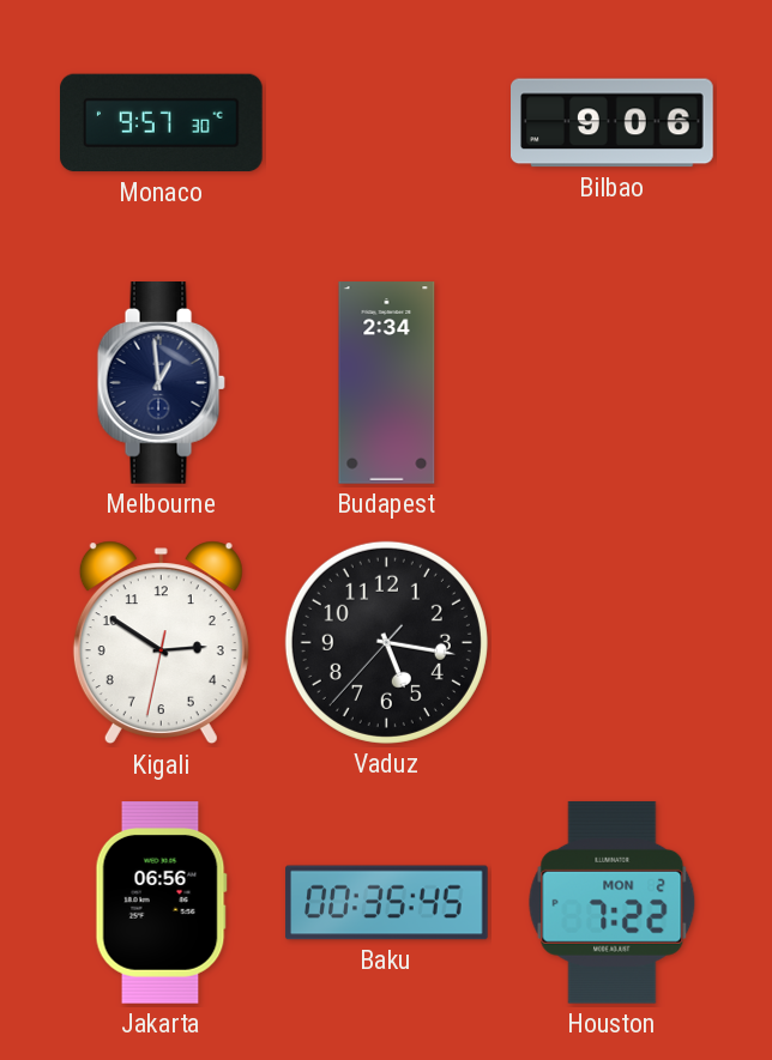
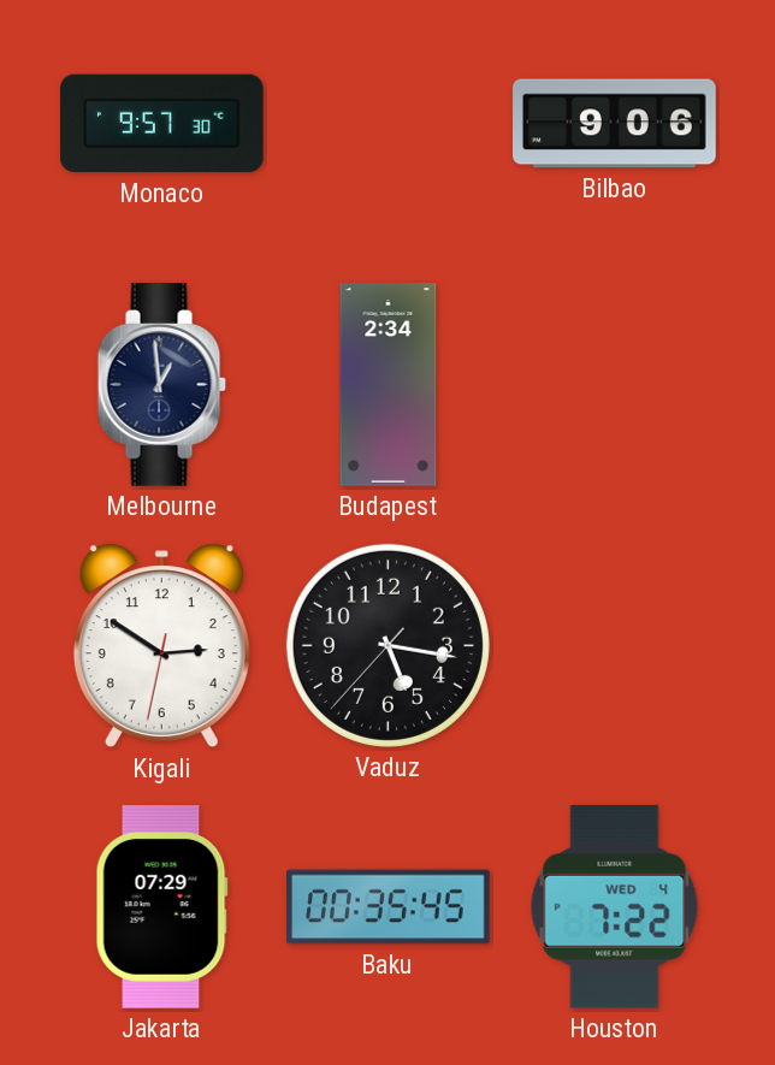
Jakarta: 06:56 -> 07:29
Houston date: MON 2 -> WED 4
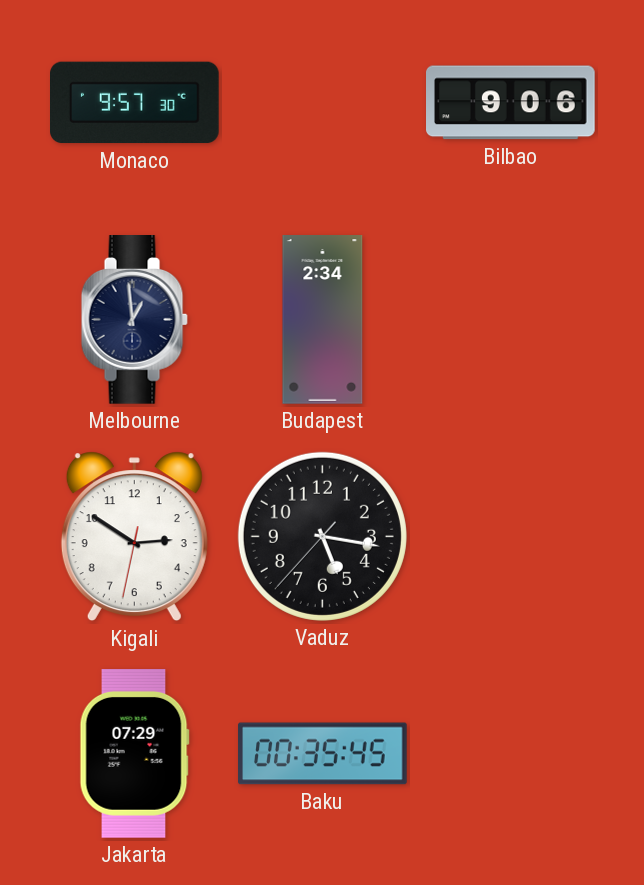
Houston: 7:22 -> none
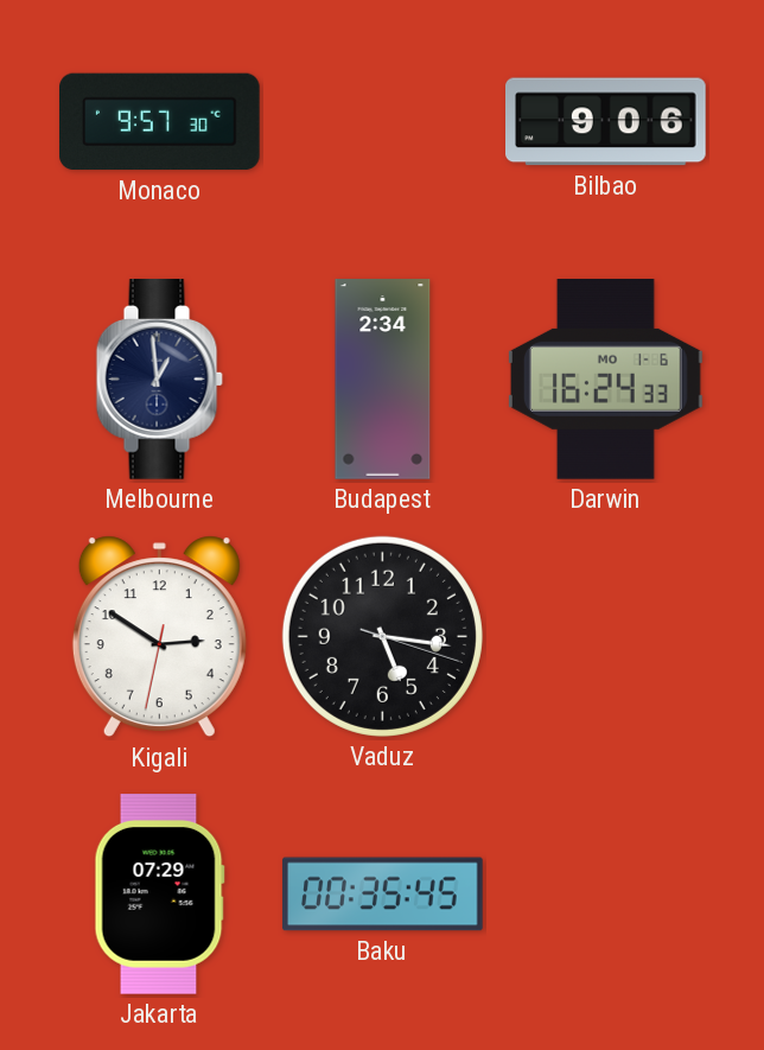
Darwin: none -> 16:24
Vaduz: 5:16:37 -> 5:16:18
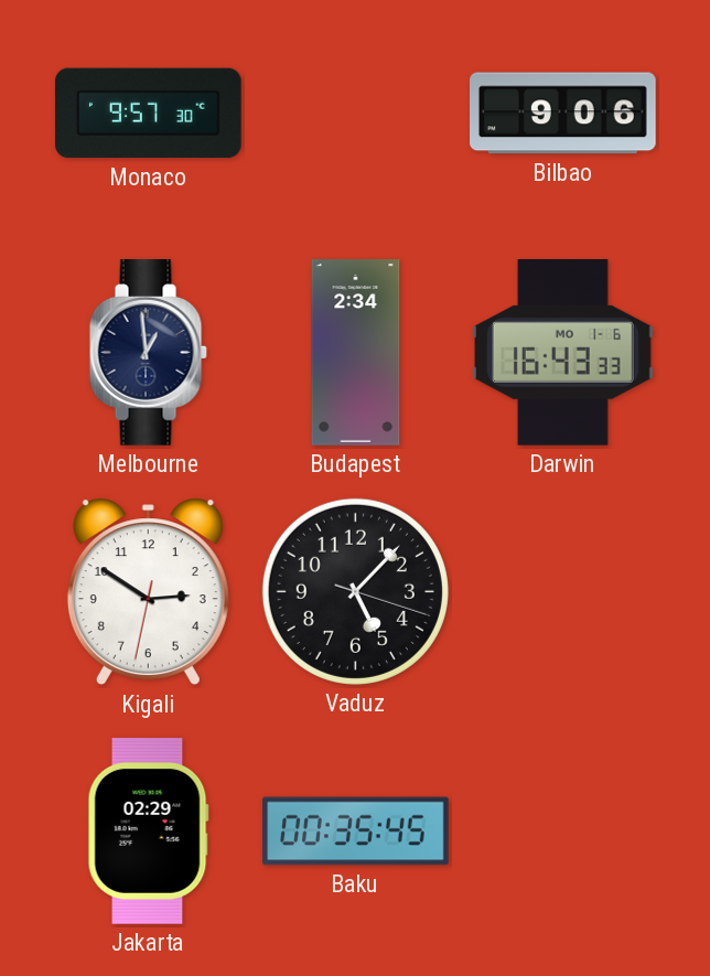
Darwin: 16:24 -> 16:43
Vaduz: 5:16 -> 5:07
Jakarta: 07:29 -> 02:29
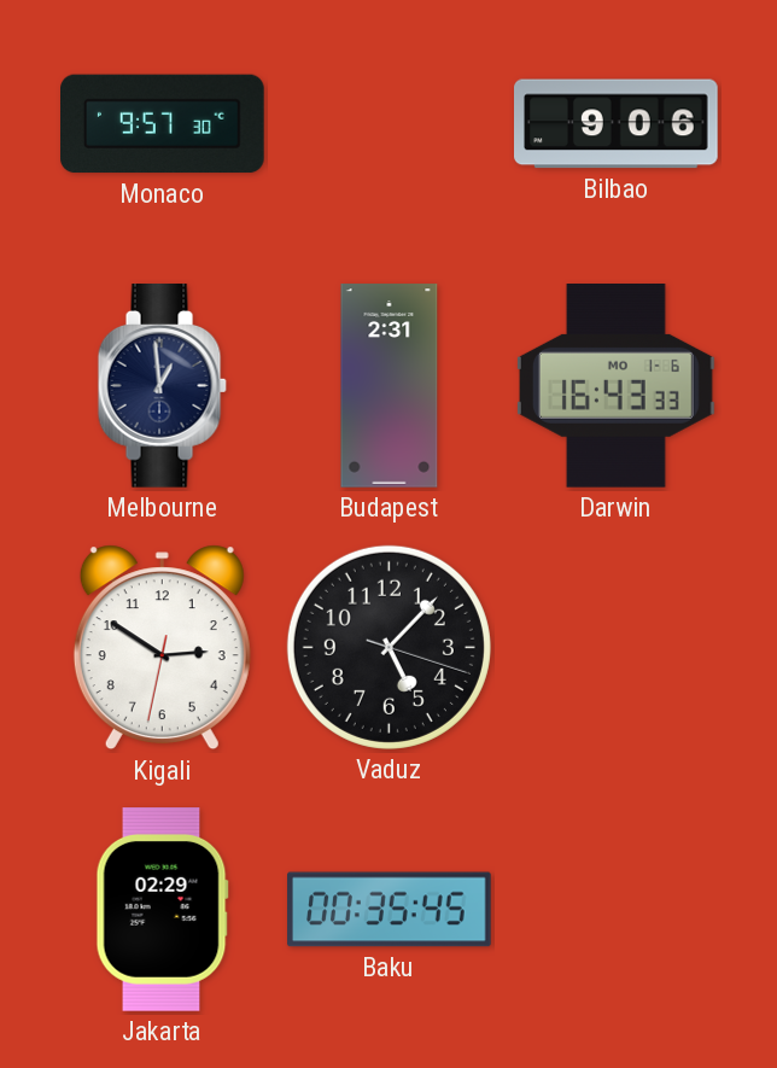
Budapest: 2:34 -> 2:31
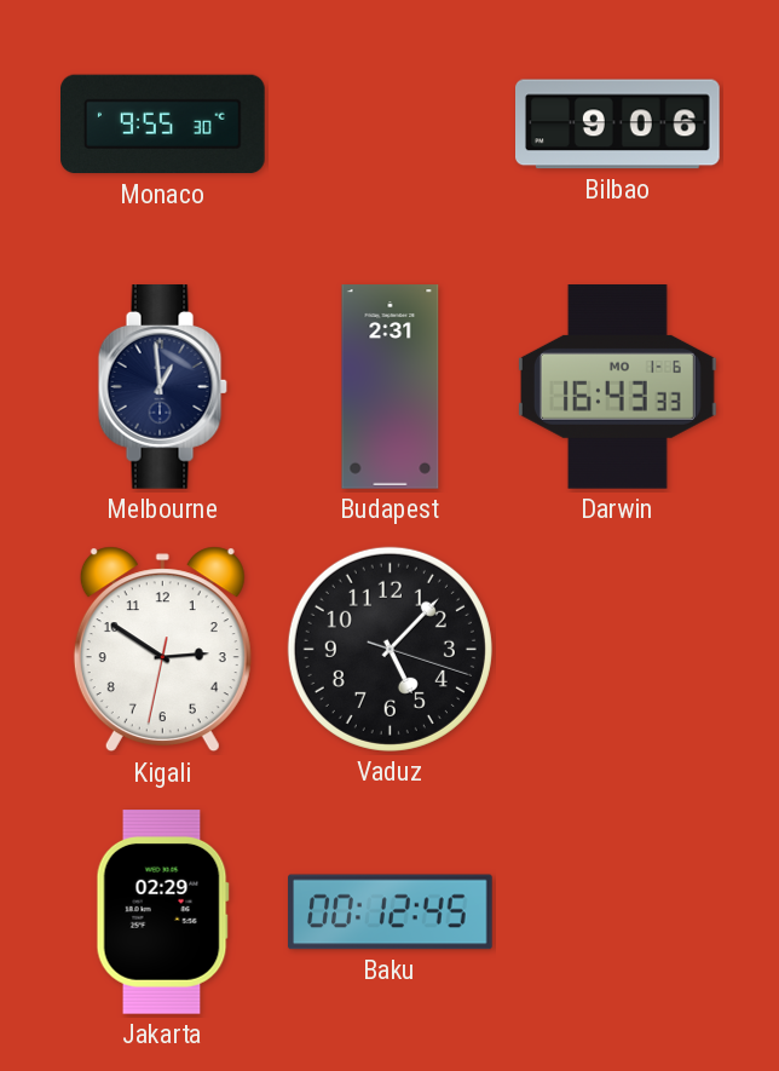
Monaco: 9:57 -> 9:55
Baku: 00:35 -> 00:12
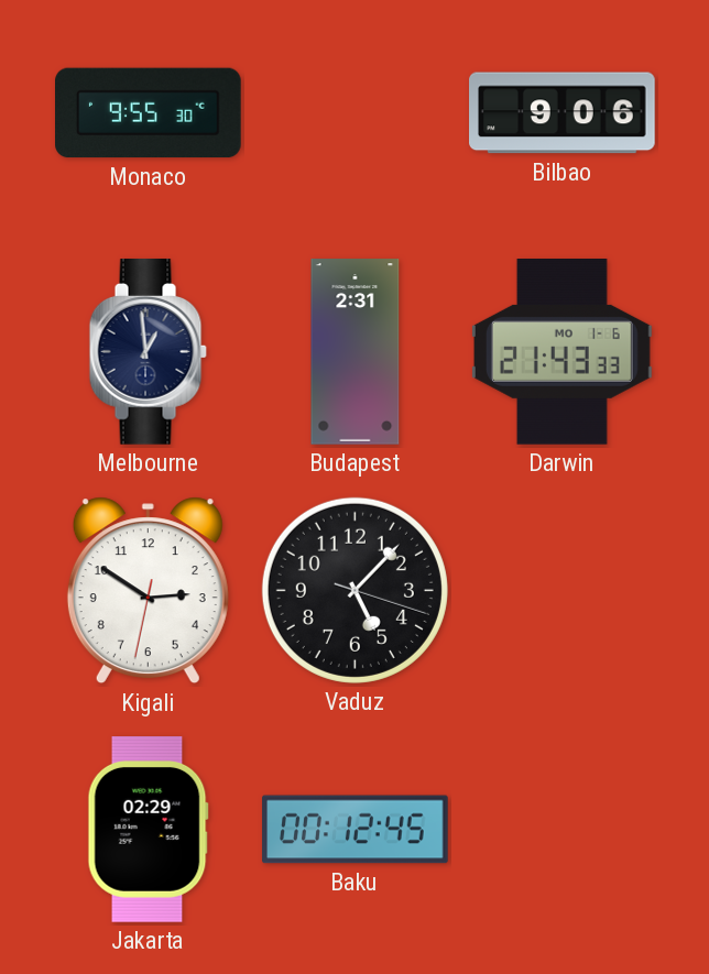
Darwin: 16:43 -> 21:43
